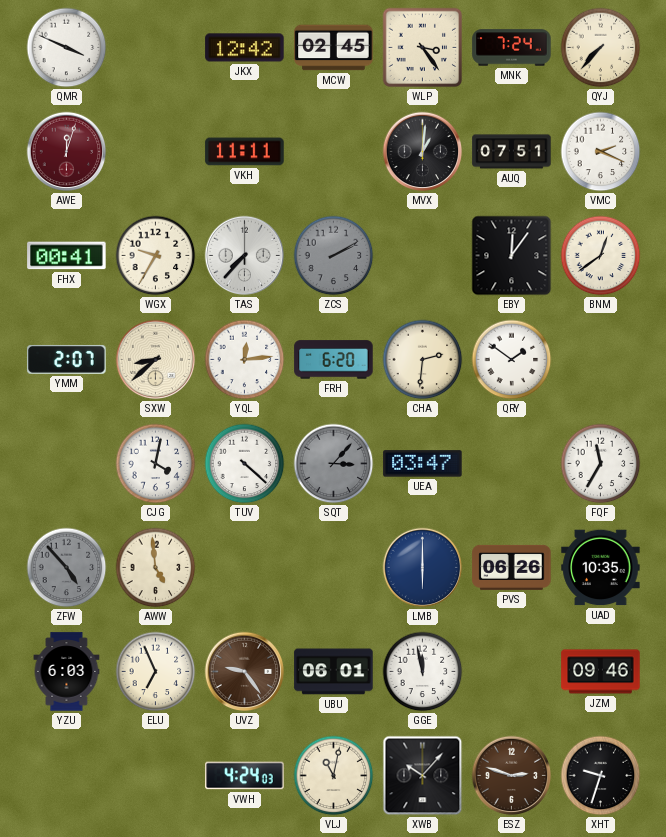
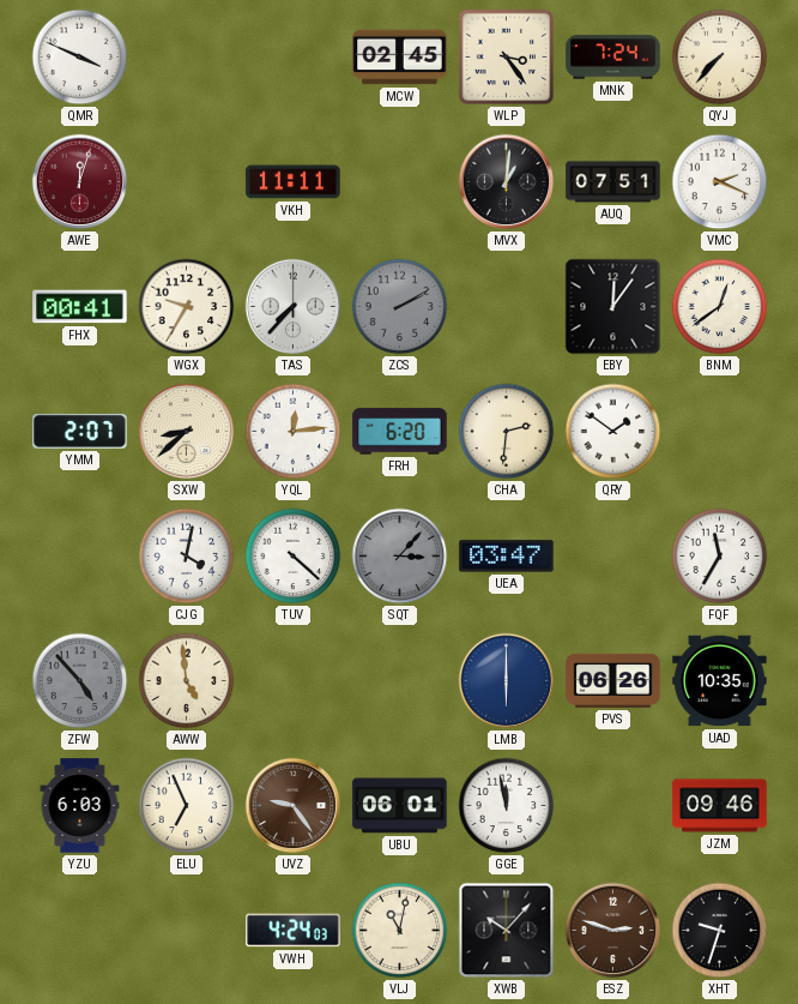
JKX: 12:42 -> none
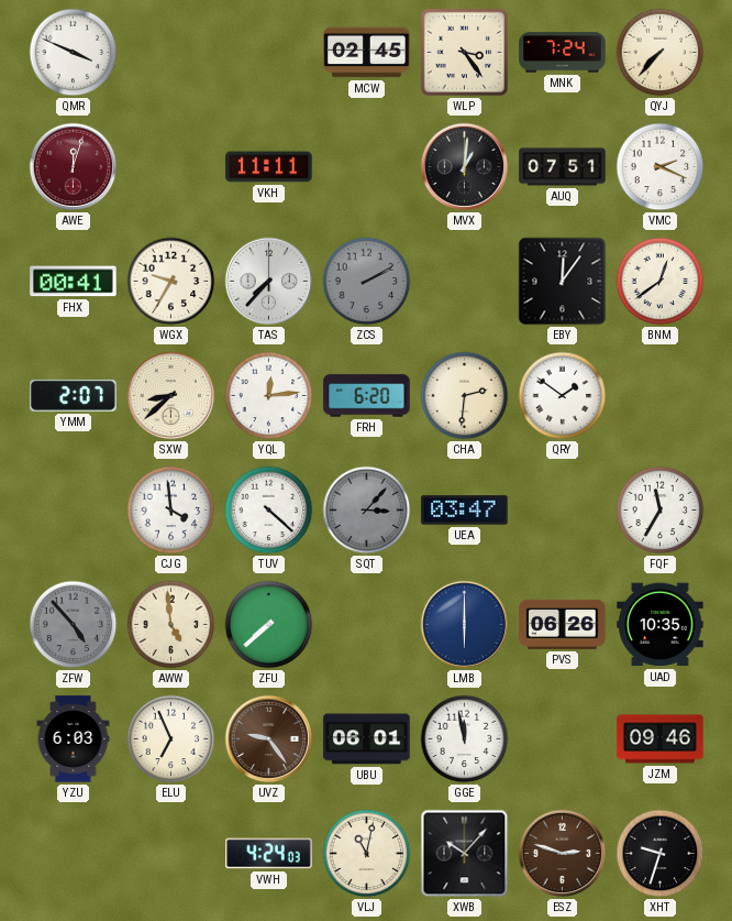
CJG: 4:02 -> 3:59
ZFU: none -> 7:38
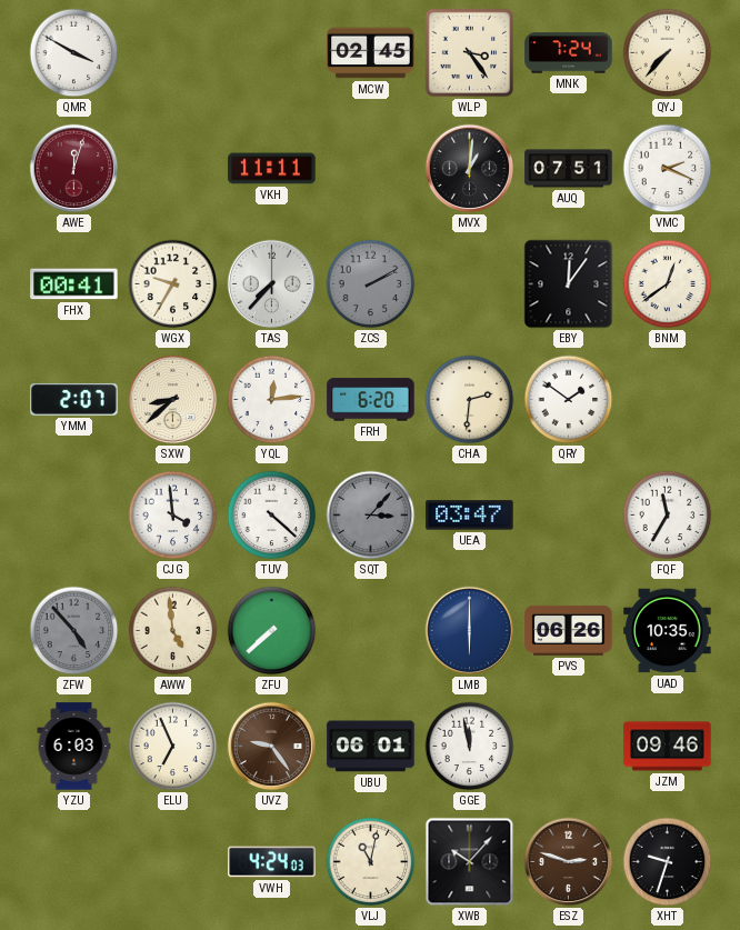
QMR: 3:49 -> 3:50
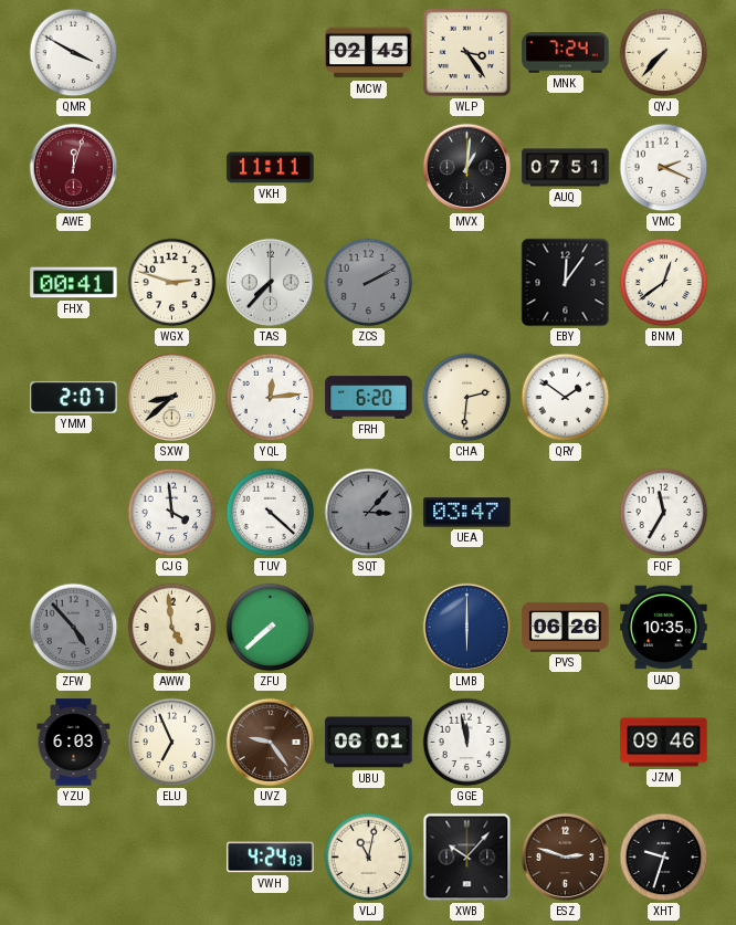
WGX: 9:35 -> 2:48
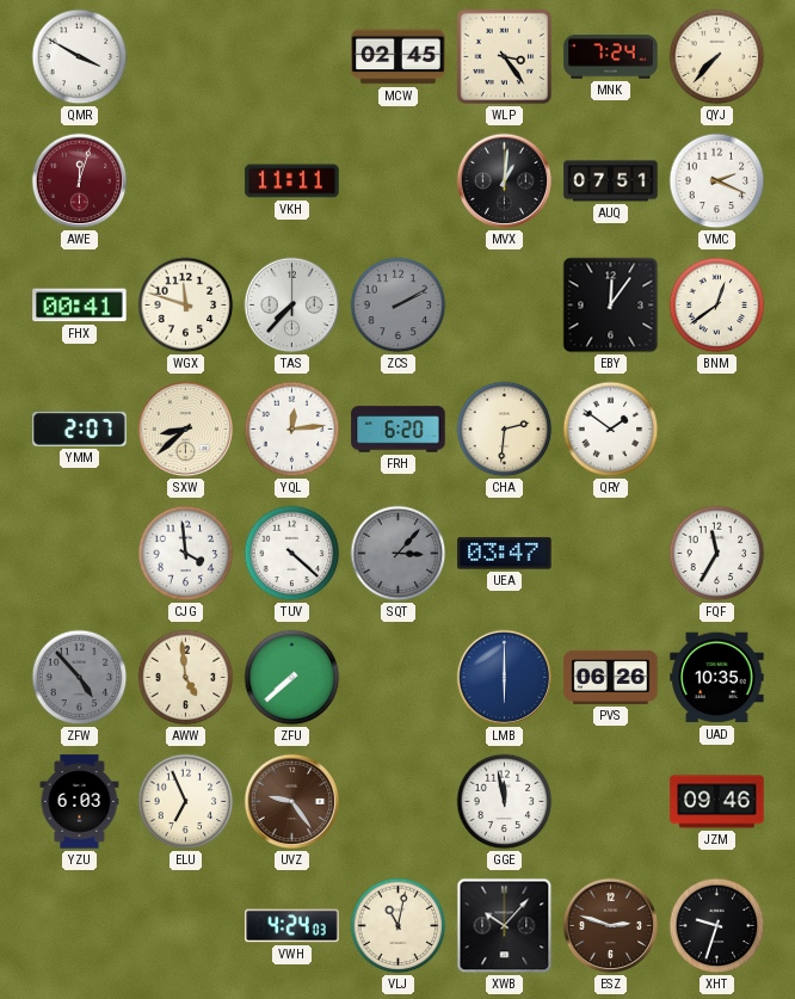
WGX: 2:48 -> 11:48
UBU: 06:01 -> none
